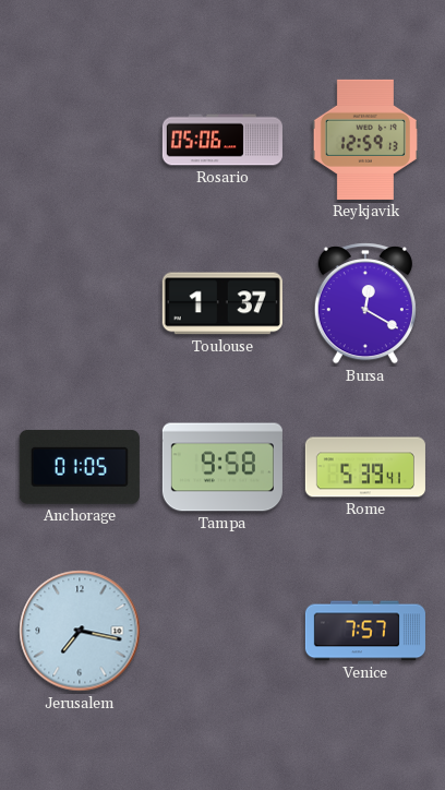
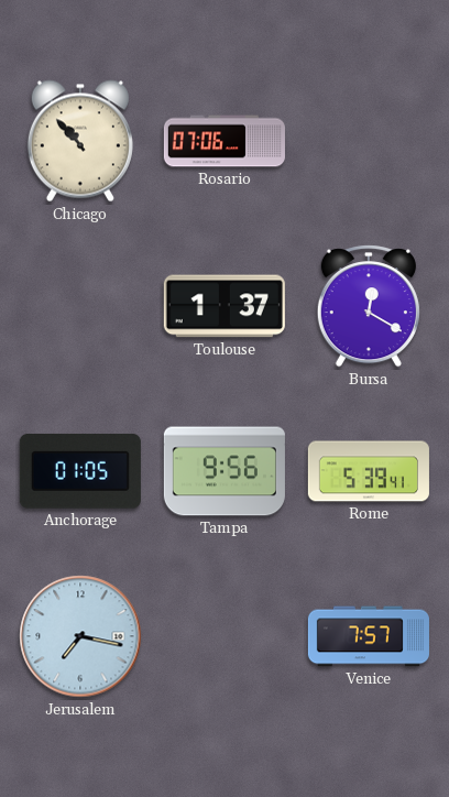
Chicago: none -> 10:53
Rosario: 05:06 -> 07:06
Reykjavik: 12:59 -> none
Tampa: 9:58 -> 9:56
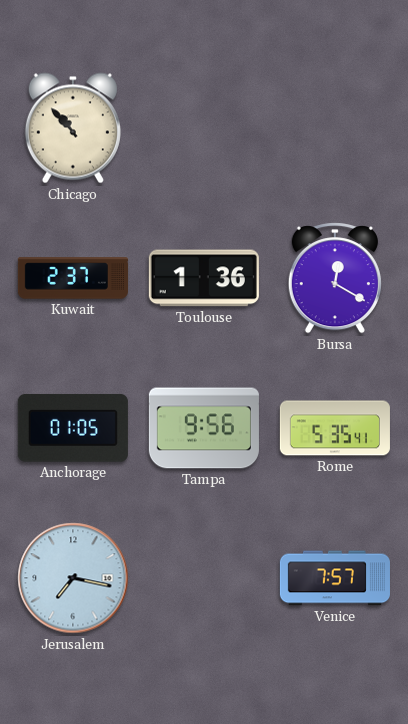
Rosario: 07:06 -> none
Kuwait: none -> 2:37
Toulouse: 1:37 -> 1:36
Rome: 5:39 -> 5:35
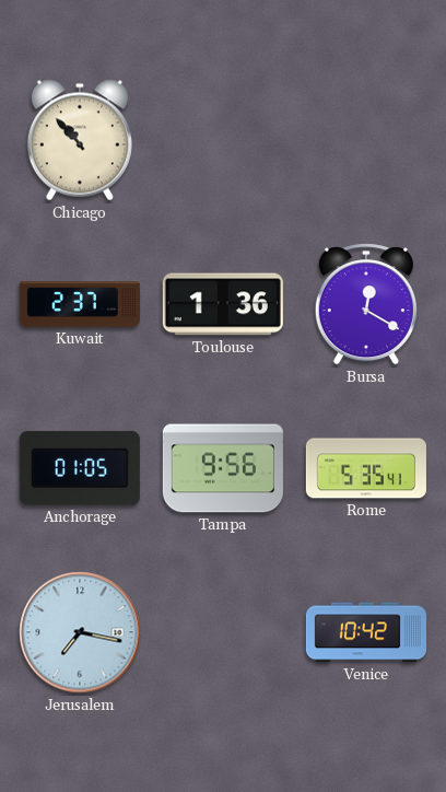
Venice: 7:57 -> 10:42
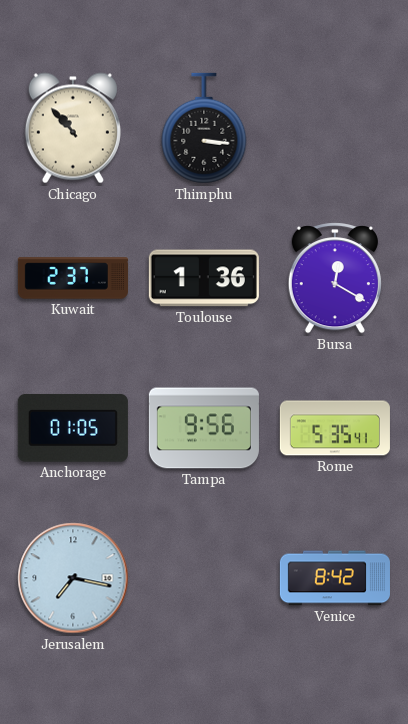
Thimphu: none -> 3:16
Venice: 10:42 -> 8:42
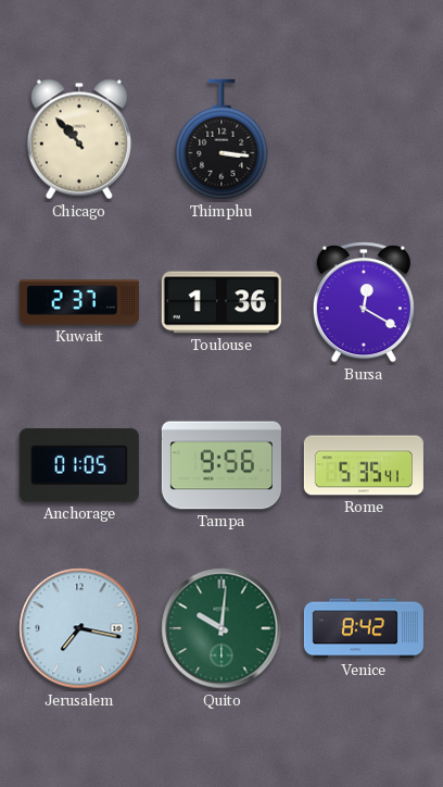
Quito: none -> 10:01
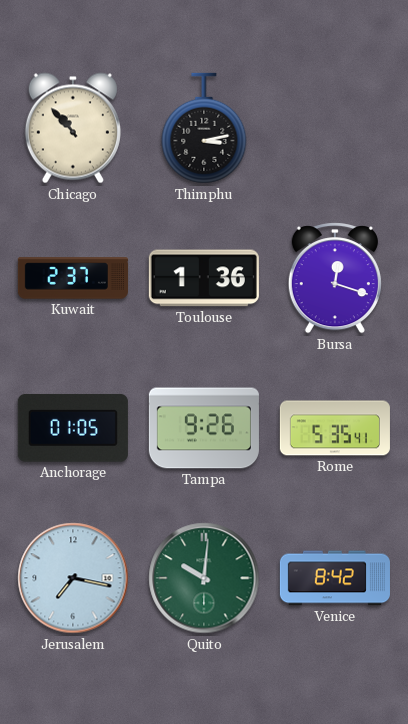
Thimphu: 3:16 -> 3:13
Bursa: 12:20 -> 12:18
Tampa: 9:56 -> 9:26
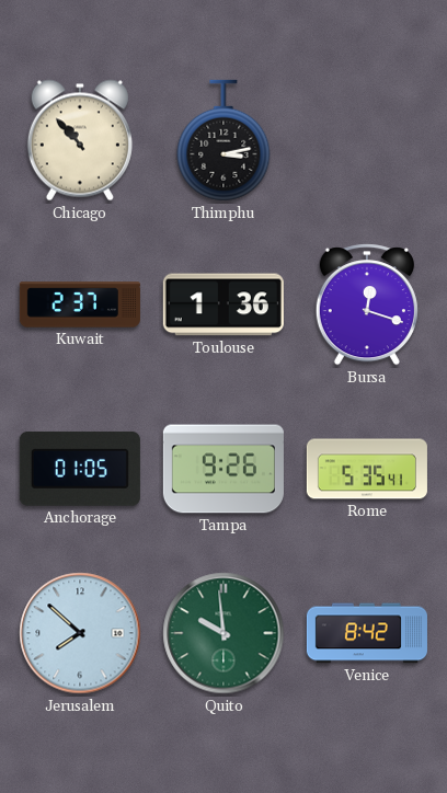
Jerusalem: 7:17 -> 7:52
Quito: 10:01 -> 9:59
